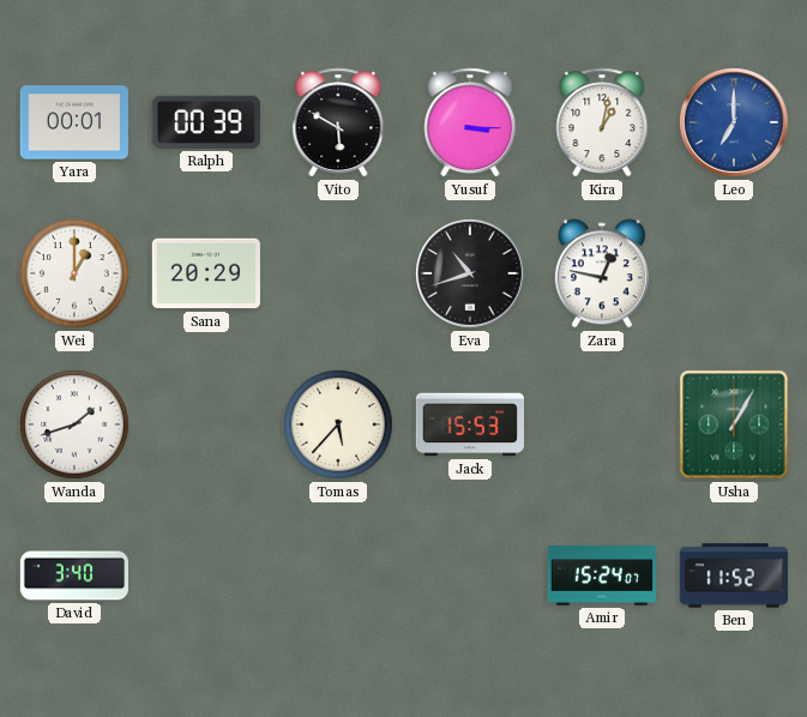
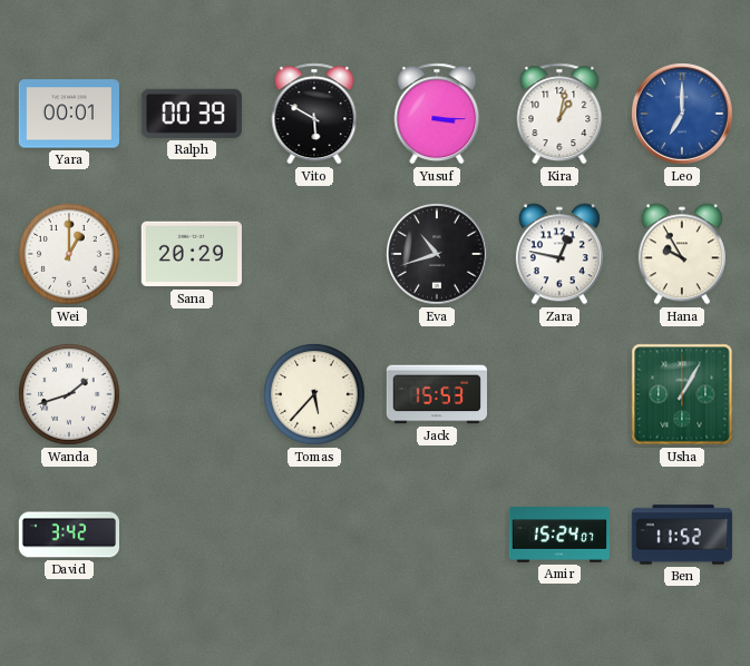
Hana: none -> 9:55
David: 3:40 -> 3:42
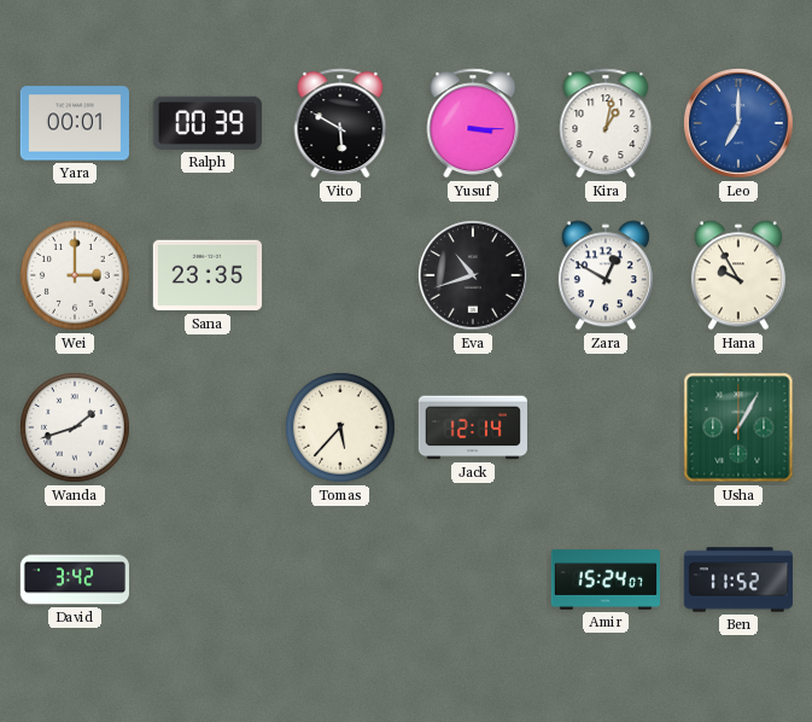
Wei: 1:00 -> 3:00
Sana: 20:29 -> 23:35
Zara: 12:47 -> 12:50
Jack: 15:53 -> 12:14
